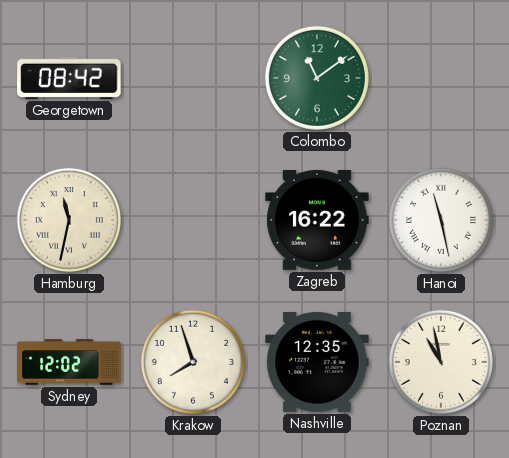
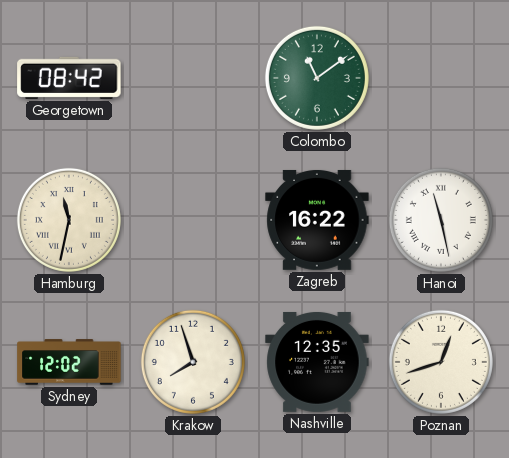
Poznan: 10:58 -> 12:42
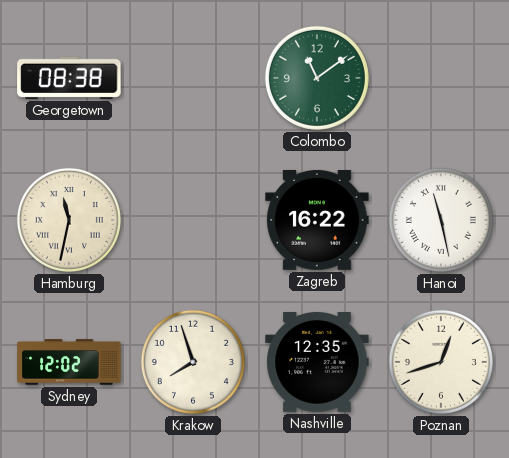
Georgetown: 08:42 -> 08:38
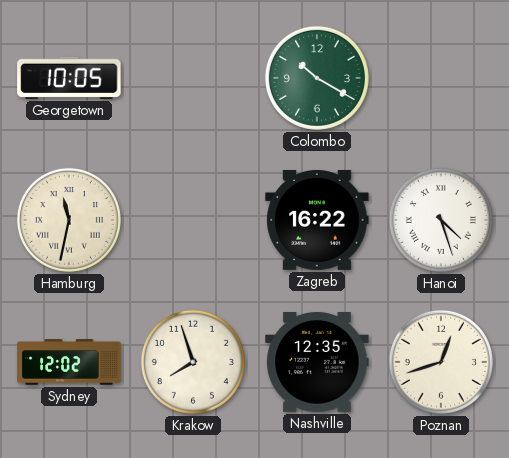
Georgetown: 08:38 -> 10:05
Colombo: 11:09 -> 10:20
Hanoi: 11:28 -> 4:27
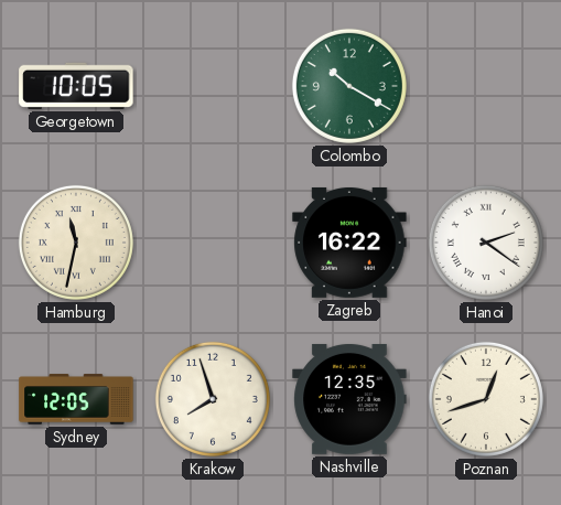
Hanoi: 4:27 -> 2:21
Sydney: 12:02 -> 12:05
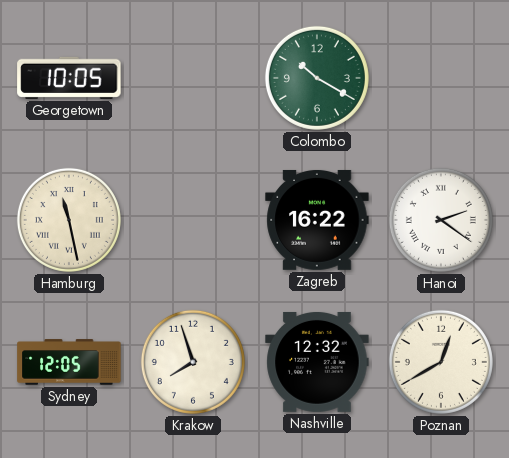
Hamburg: 11:32 -> 11:28
Nashville: 12:35 -> 12:32
Poznan: 12:42 -> 12:40
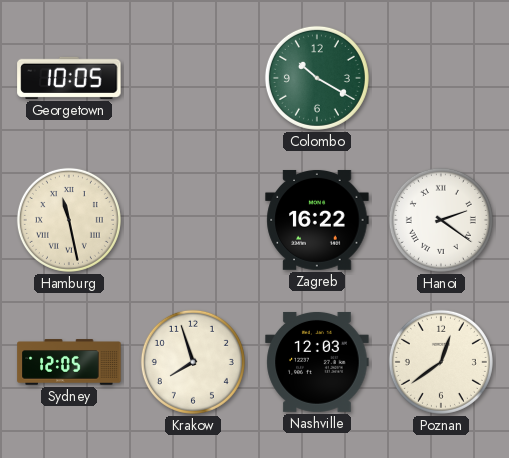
Nashville: 12:32 -> 12:03
Poznan: 12:40 -> 12:39
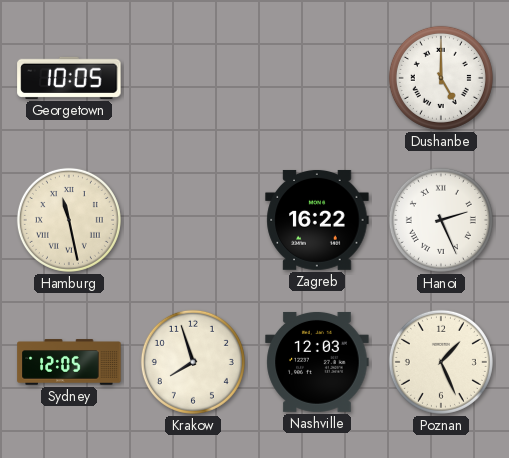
Colombo: 10:20 -> none
Dushanbe: none -> 5:00
Hanoi: 2:21 -> 2:26
Poznan: 12:39 -> 1:26
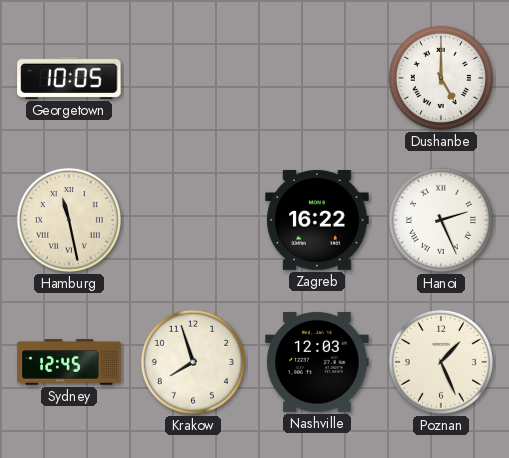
Sydney: 12:05 -> 12:45
